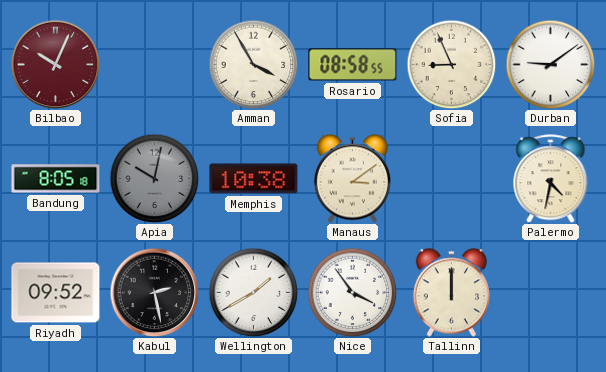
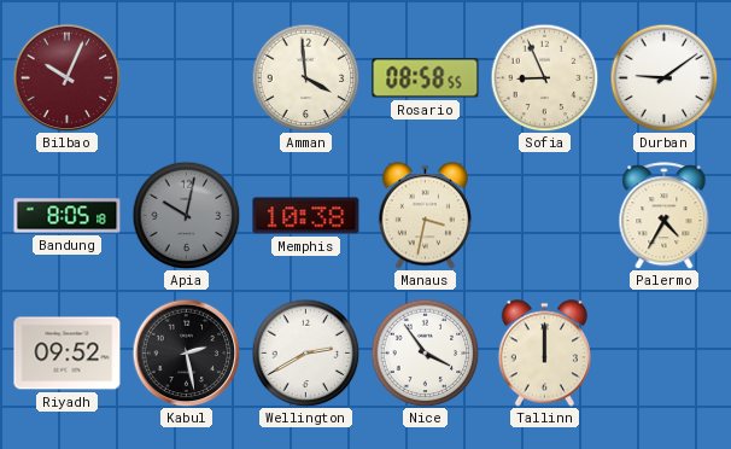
Amman: 3:55 -> 3:59
Manaus: 3:09 -> 3:32
Palermo: 4:32 -> 4:35
Wellington: 1:40 -> 2:40
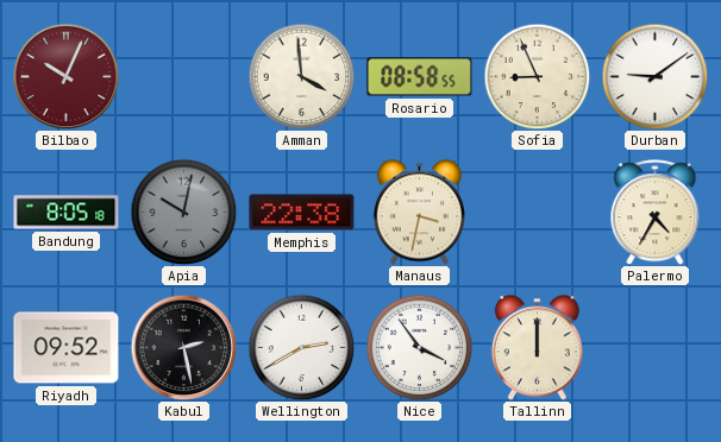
Memphis: 10:38 -> 22:38
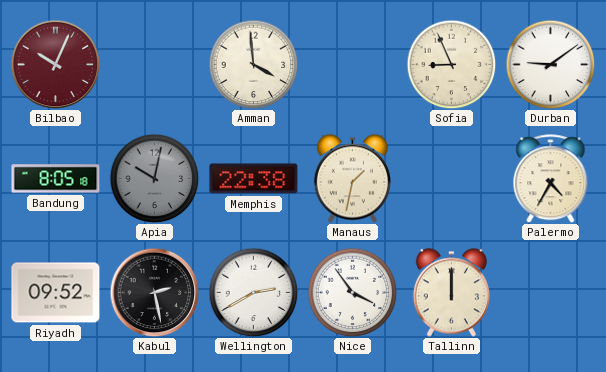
Rosario: 08:58 -> none
Manaus: 3:32 -> 1:32
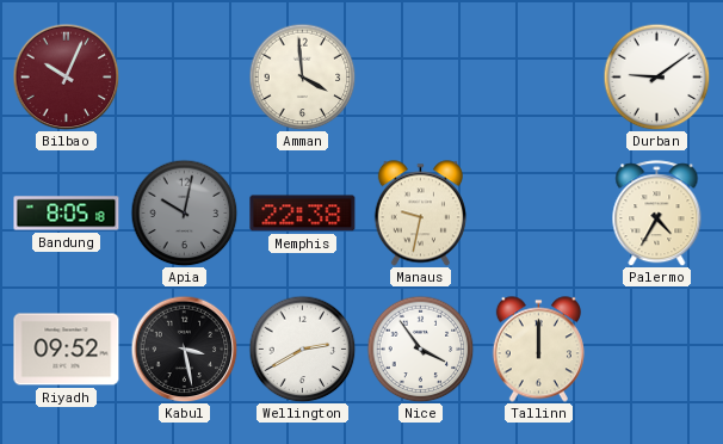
Sofia: 8:56 -> none
Manaus: 1:32 -> 9:32
Kabul: 2:28 -> 3:28
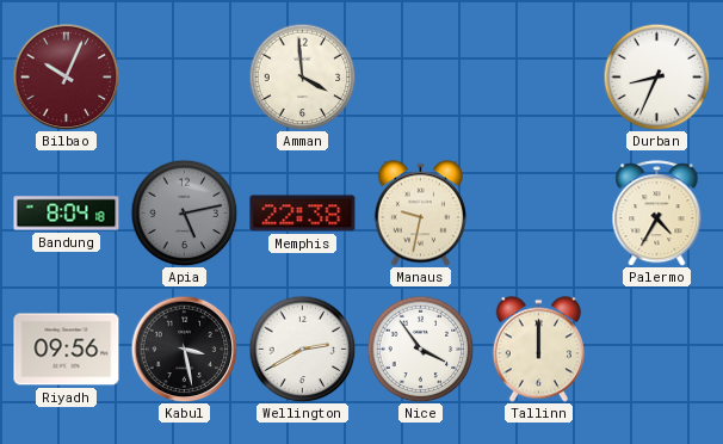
Durban: 9:09 -> 8:34
Bandung: 8:05 -> 8:04
Apia: 10:02 -> 5:13
Riyadh: 09:52 -> 09:56
